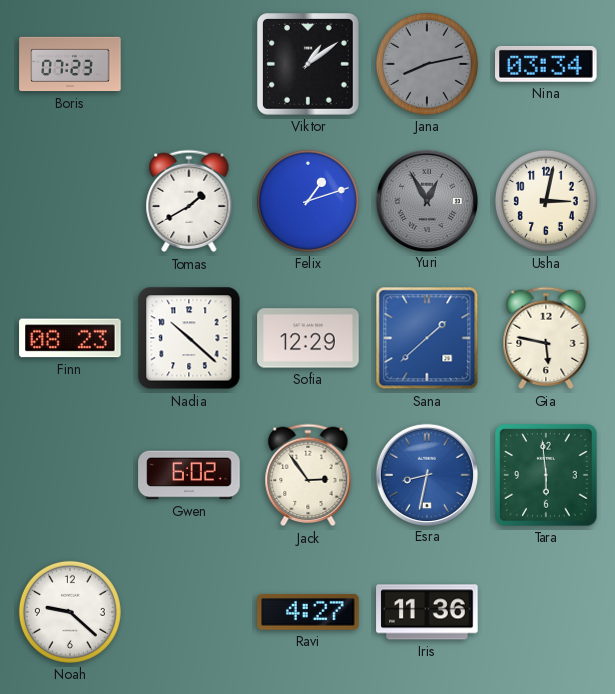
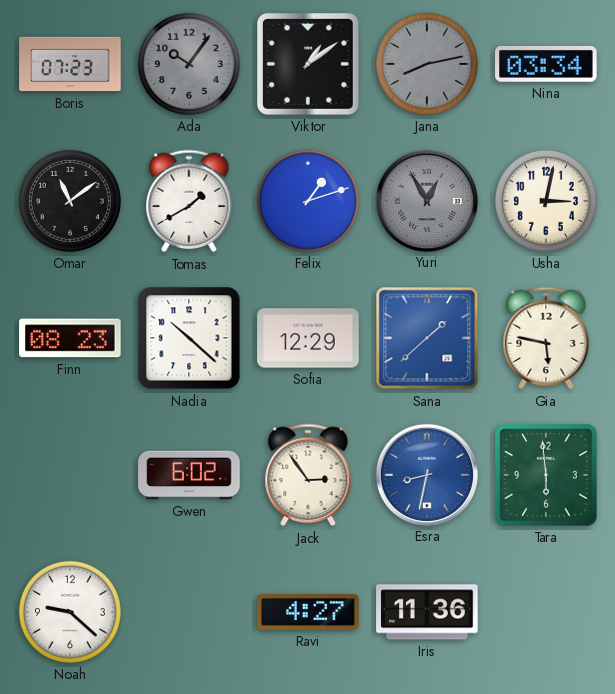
Ada: none -> 10:06
Omar: none -> 11:09
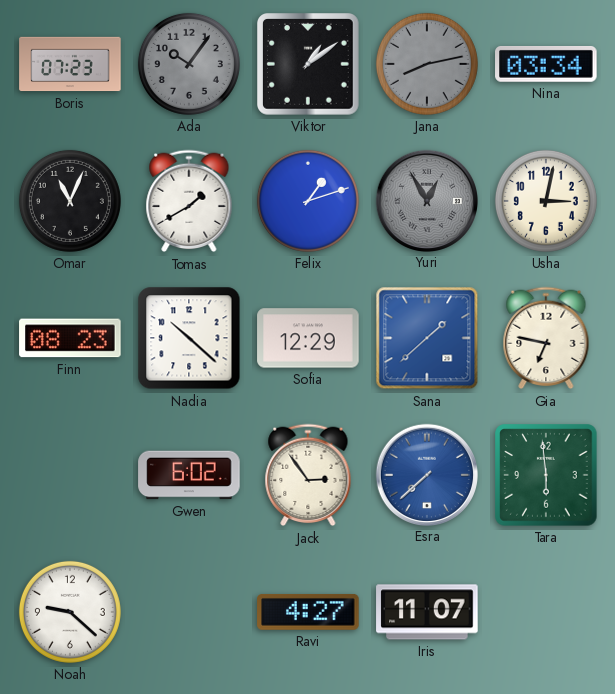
Omar: 11:09 -> 11:04
Gia: 5:47 -> 6:47
Esra: 8:32 -> 7:38
Iris: 11:36 -> 11:07
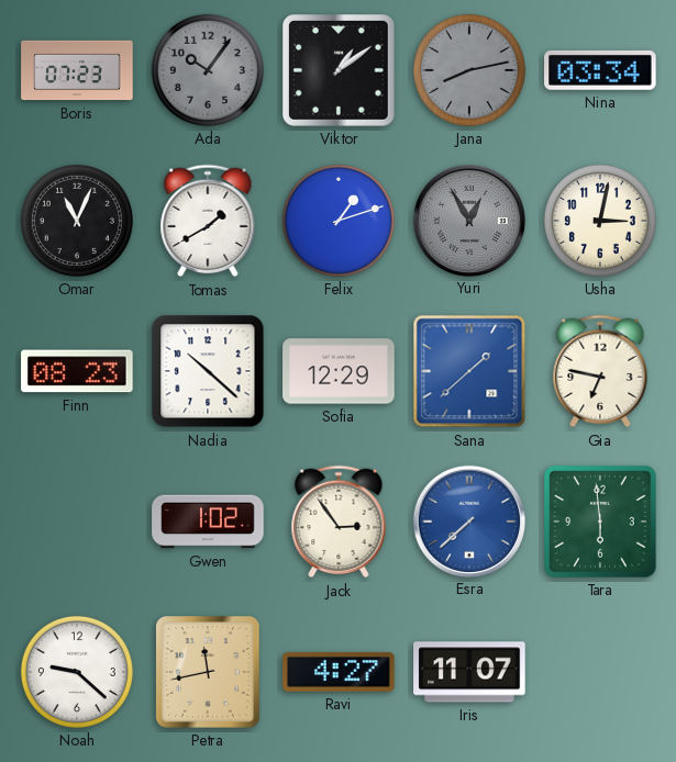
Gwen: 6:02 -> 1:02
Petra: none -> 11:43
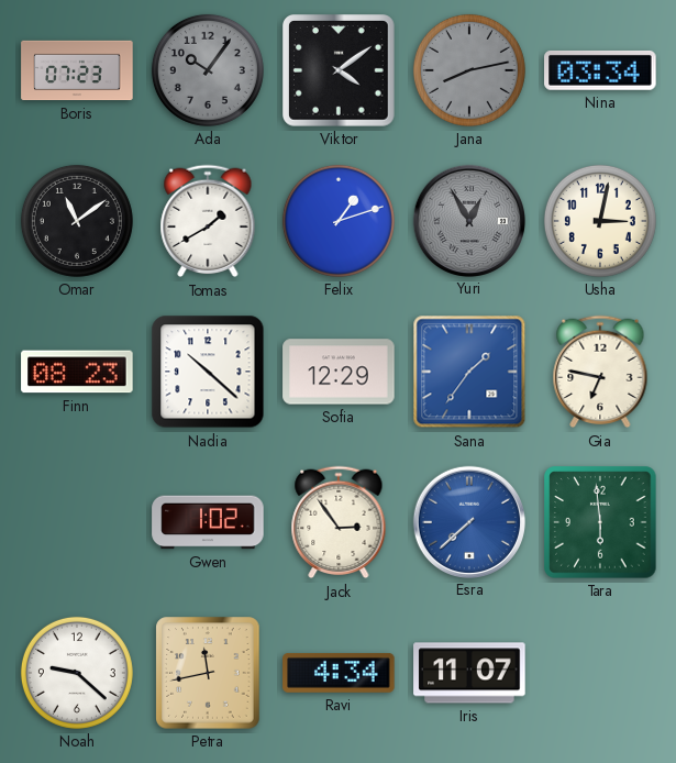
Viktor: 1:09 -> 4:09
Omar: 11:04 -> 11:09
Sana: 1:38 -> 1:36
Ravi: 4:27 -> 4:34
